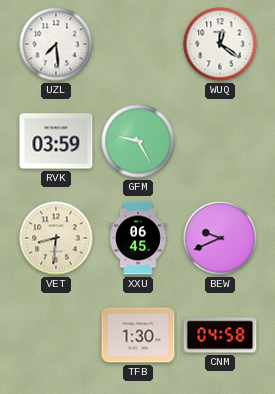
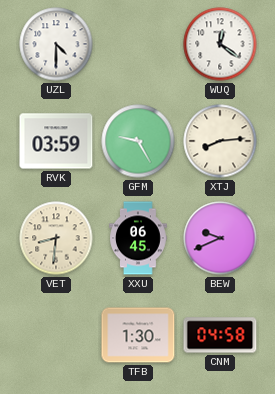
UZL: 7:29 -> 4:30
XTJ: none -> 8:14
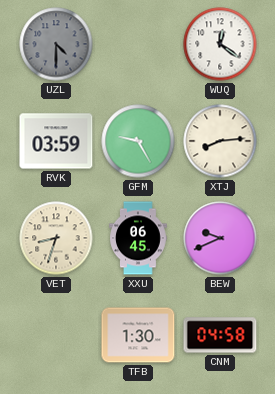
UZL dial: white -> grey
VET: 8:31 -> 8:33
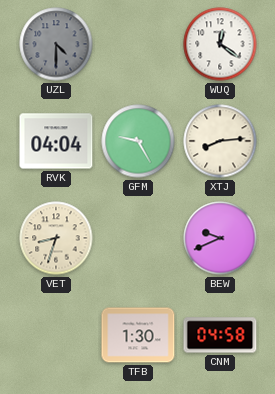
RVK: 03:59 -> 04:04
XXU: 06:45 -> none
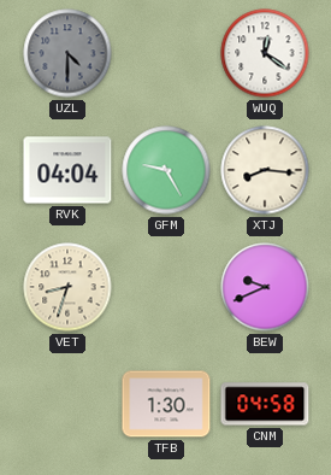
XTJ: 8:14 -> 8:16
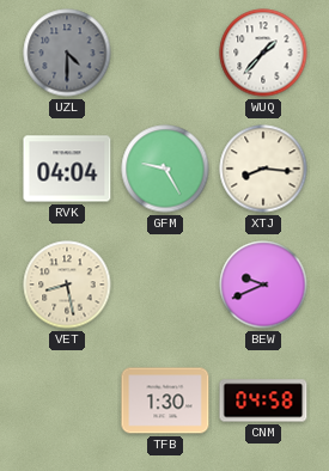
WUQ: 12:21 -> 1:37
VET: 8:33 -> 8:28
